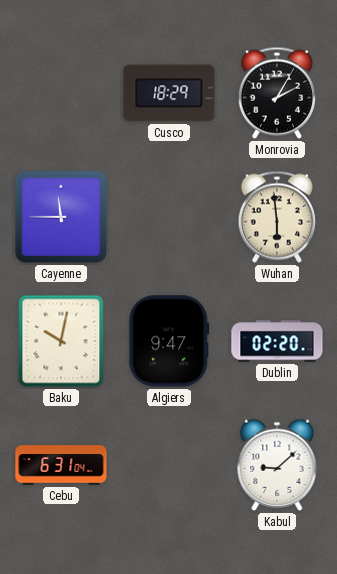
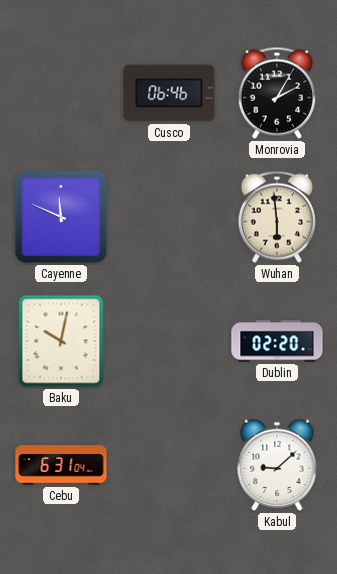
Cusco: 18:29 -> 06:46
Cayenne: 11:45 -> 11:49
Algiers: 9:47 -> none
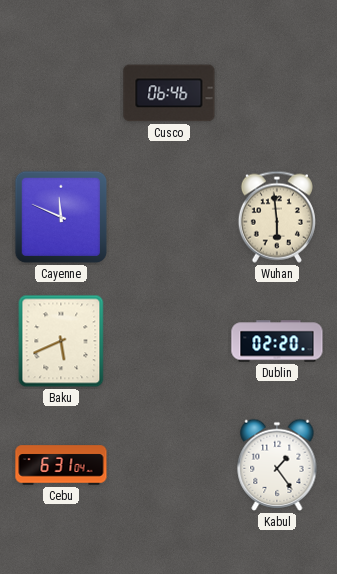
Monrovia: 2:05 -> none
Baku: 10:02 -> 5:41
Kabul: 9:08 -> 1:24
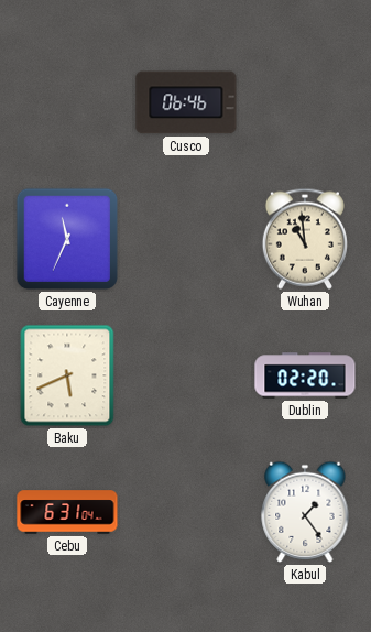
Cayenne: 11:49 -> 11:34
Wuhan: 5:59 -> 10:59
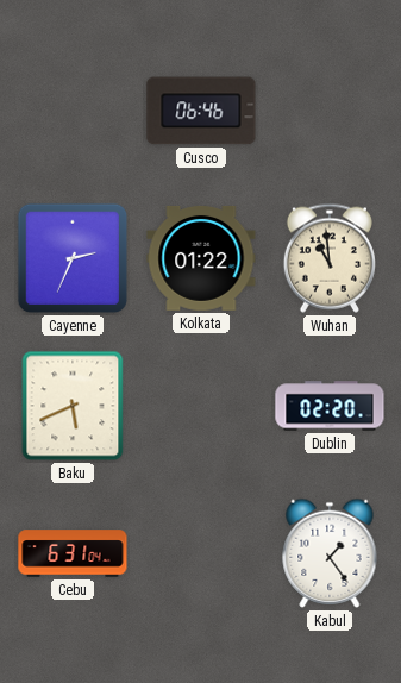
Cayenne: 11:34 -> 2:34
Kolkata: none -> 01:22
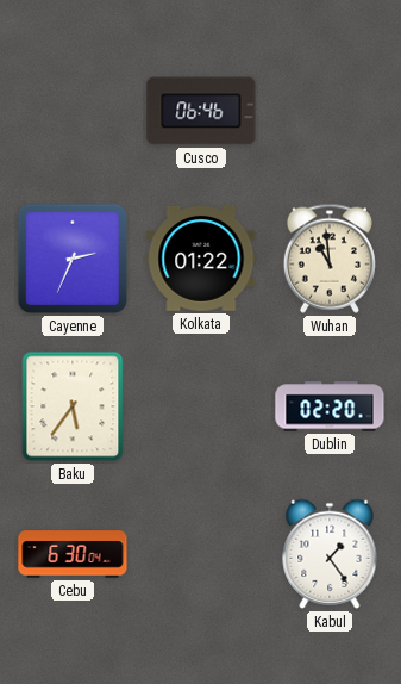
Baku: 5:41 -> 5:36
Cebu: 6:31 -> 6:30
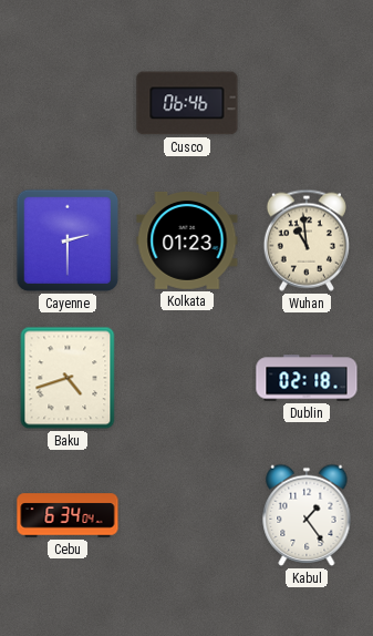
Cayenne: 2:34 -> 2:30
Kolkata: 01:22 -> 01:23
Baku: 5:36 -> 4:42
Dublin: 02:20 -> 02:18
Cebu: 6:30 -> 6:34
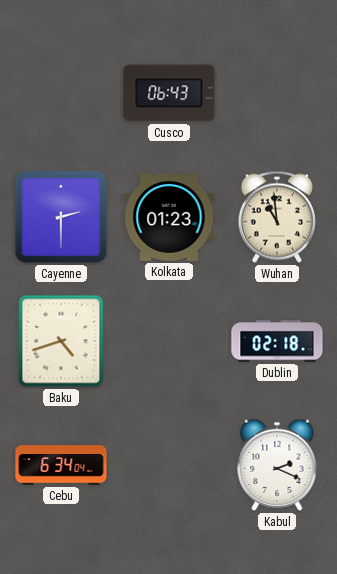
Cusco: 06:46 -> 06:43
Kabul: 1:24 -> 2:19
